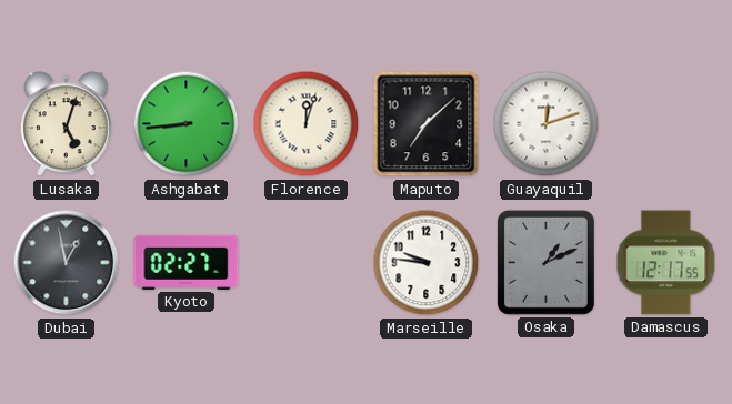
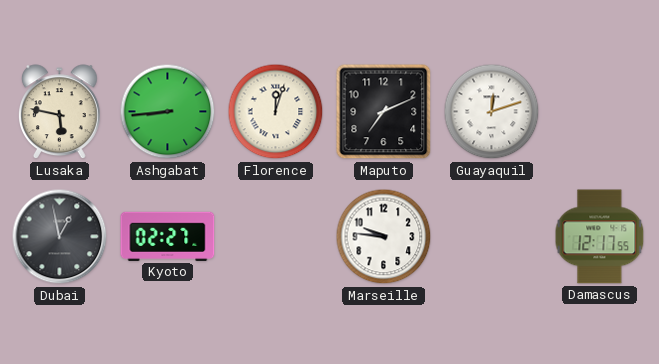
Lusaka: 5:03 -> 5:47
Maputo: 7:08 -> 7:11
Osaka: 1:11 -> none
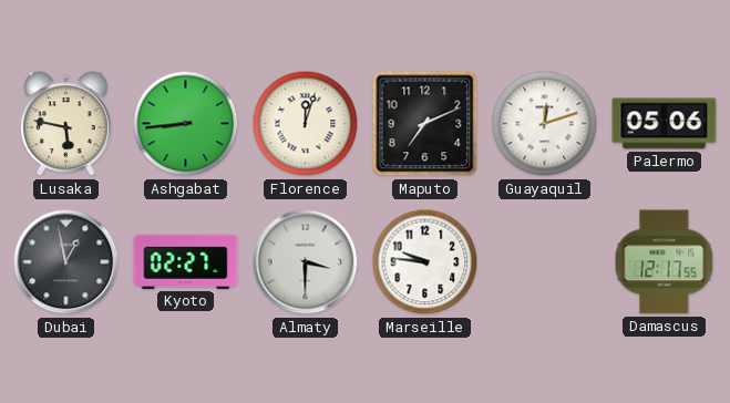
Palermo: none -> 05:06
Almaty: none -> 3:30
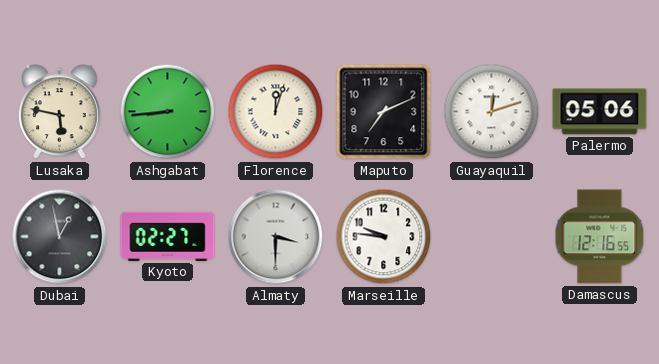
Damascus: 12:17 -> 12:16
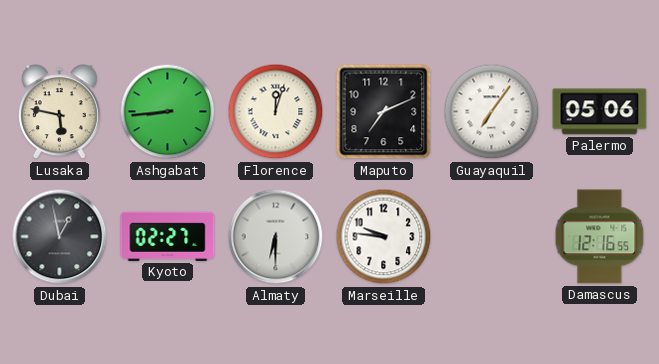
Guayaquil: 12:12 -> 7:06
Almaty: 3:30 -> 6:30
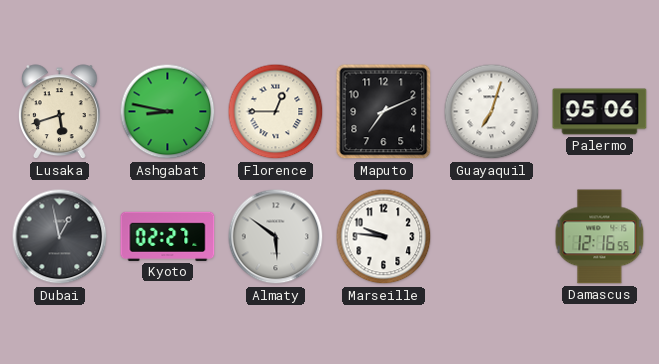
Lusaka: 5:47 -> 5:42
Ashgabat: 8:44 -> 8:47
Florence: 12:03 -> 12:45
Guayaquil: 7:06 -> 7:03
Almaty: 6:30 -> 5:51
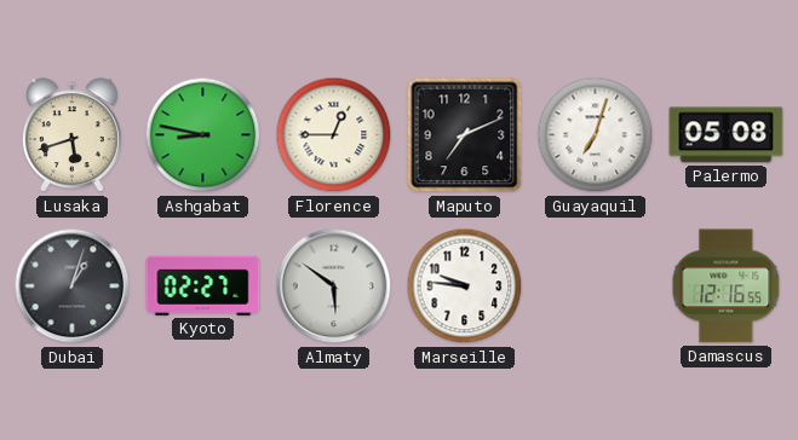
Palermo: 05:06 -> 05:08
Dubai: 12:58 -> 1:03
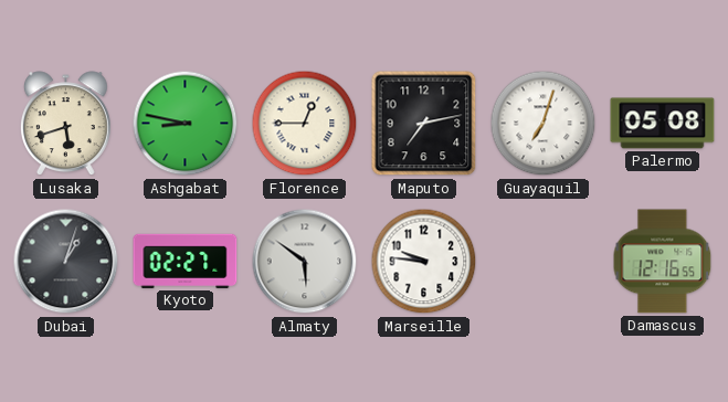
Maputo: 7:11 -> 7:13
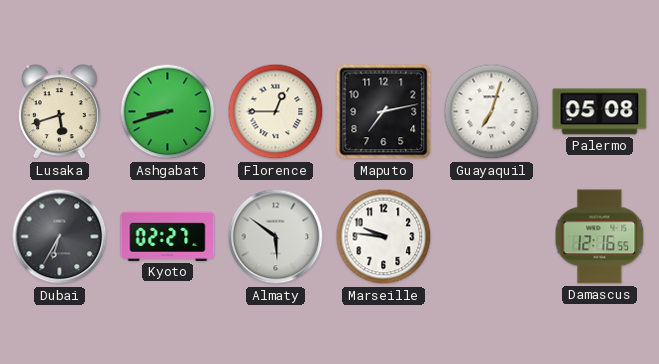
Ashgabat: 8:47 -> 8:42
Dubai: 1:03 -> 6:35
